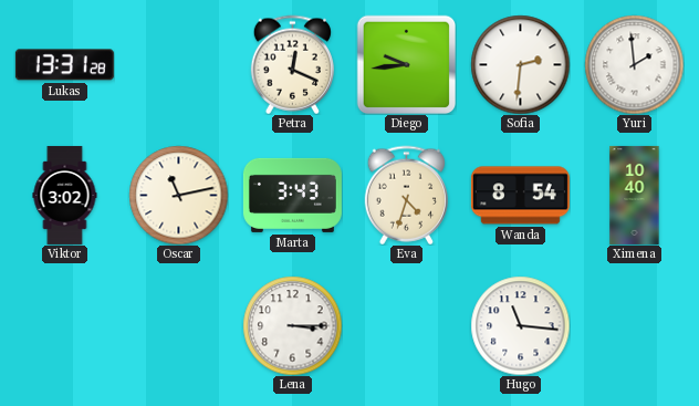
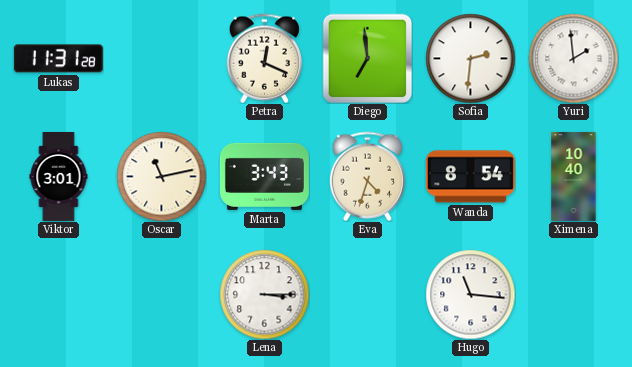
Lukas: 13:31 -> 11:31
Diego: 9:44 -> 6:59
Viktor: 3:02 -> 3:01
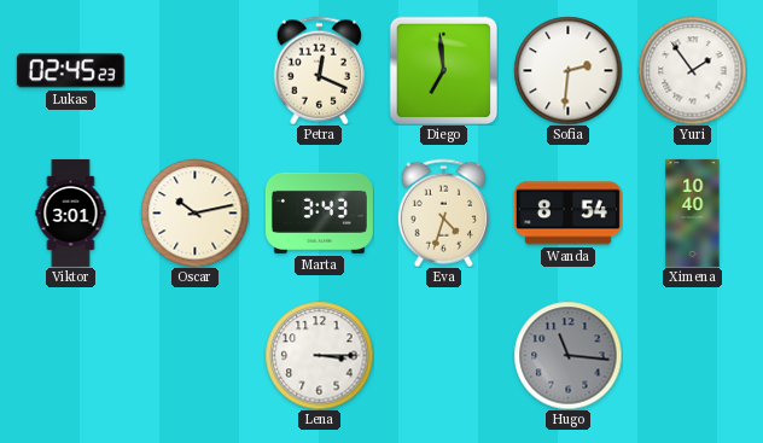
Lukas: 11:31 -> 02:45
Yuri: 1:59 -> 1:54
Oscar: 11:13 -> 10:13
Hugo dial: white -> grey
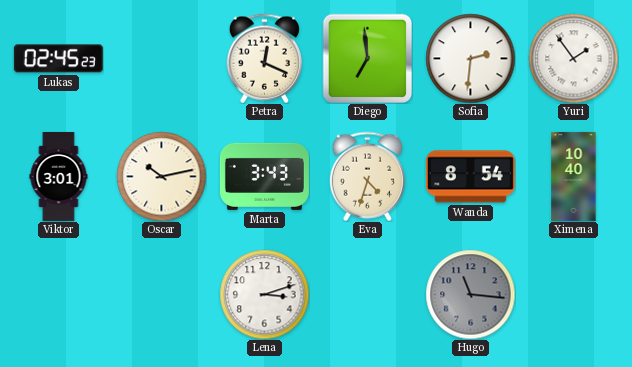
Lena: 3:15 -> 3:12
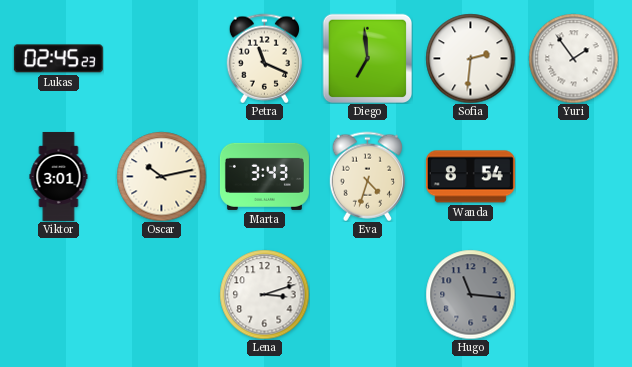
Petra: 12:19 -> 11:19
Ximena: 10:40 -> none
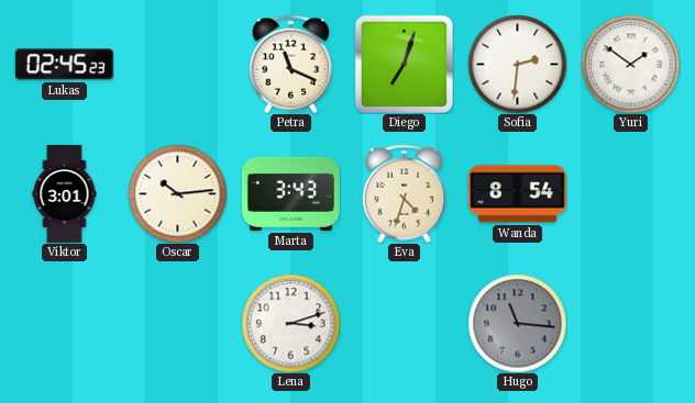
Diego: 6:59 -> 7:03
Yuri: 1:54 -> 1:51
Oscar: 10:13 -> 10:14
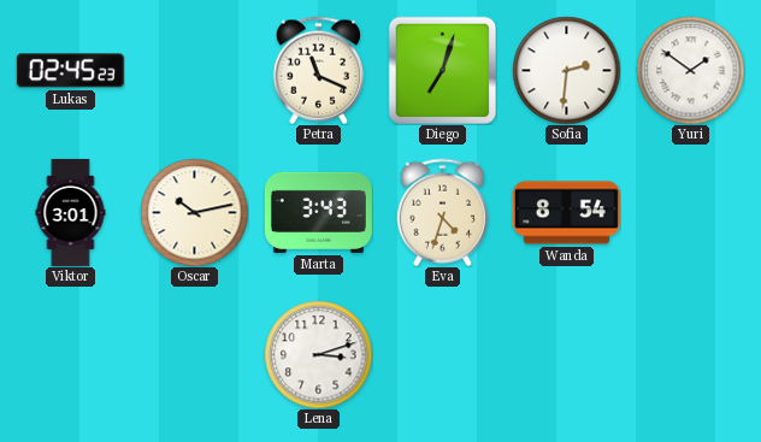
Oscar: 10:14 -> 10:13
Hugo: 11:16 -> none
